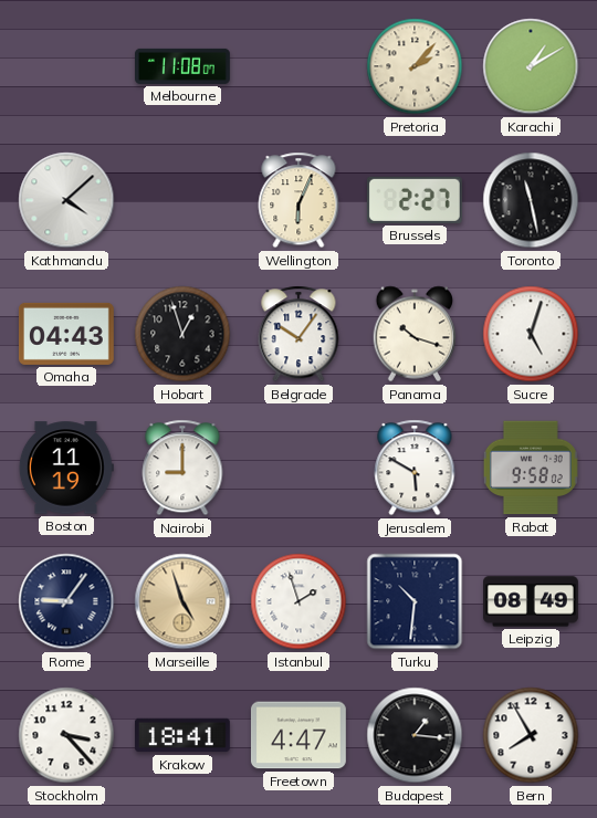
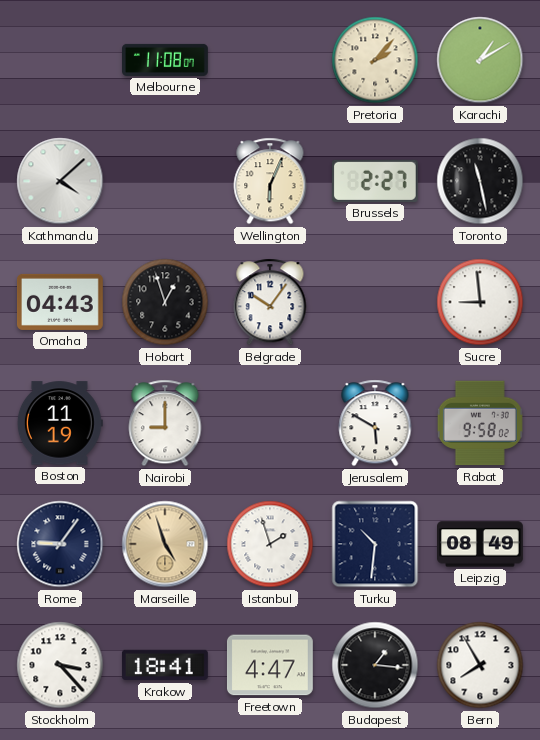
Panama: 10:18 -> none
Sucre: 5:03 -> 8:59
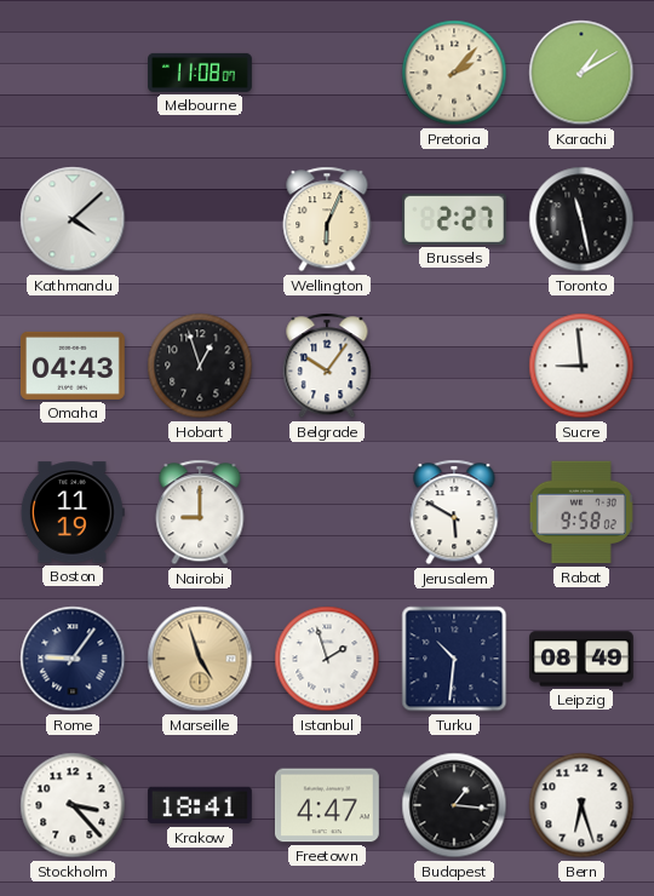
Bern: 7:55 -> 6:27
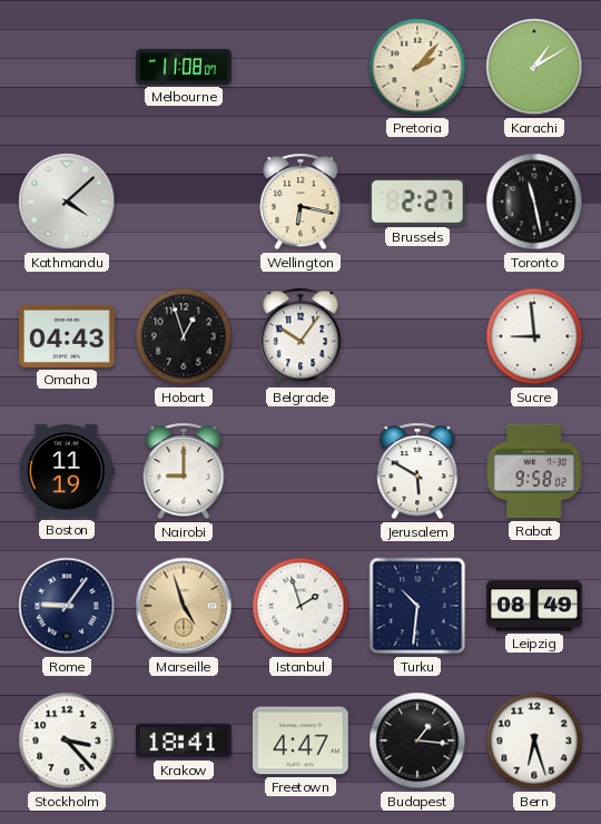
Wellington: 6:04 -> 6:17
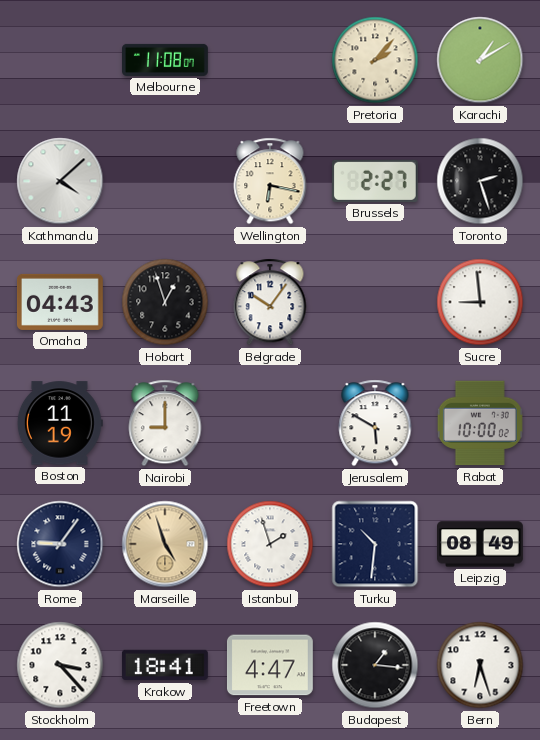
Toronto: 11:28 -> 2:27
Rabat: 9:58 -> 10:00
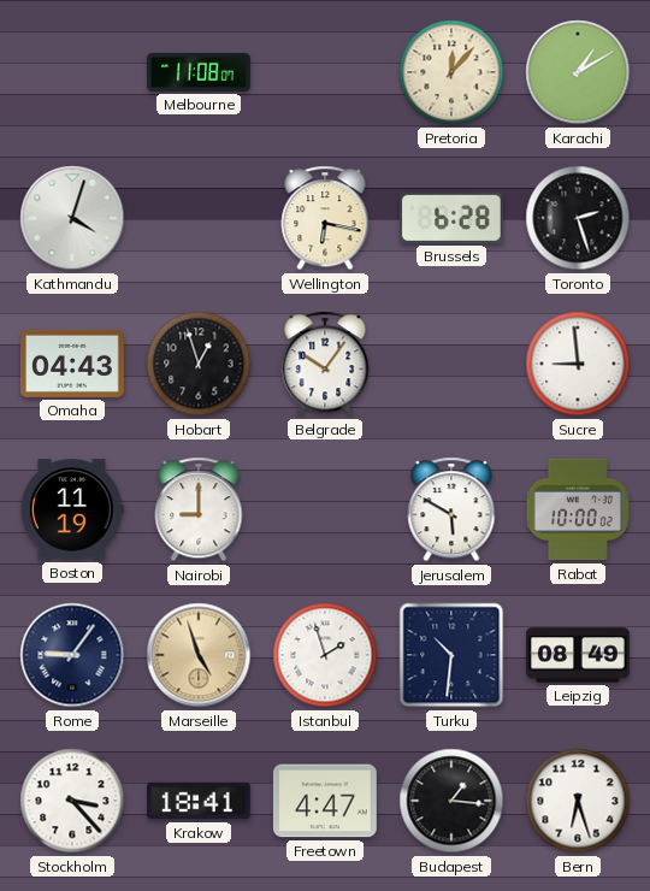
Pretoria: 2:07 -> 12:07
Kathmandu: 4:08 -> 4:03
Brussels: 2:27 -> 6:28
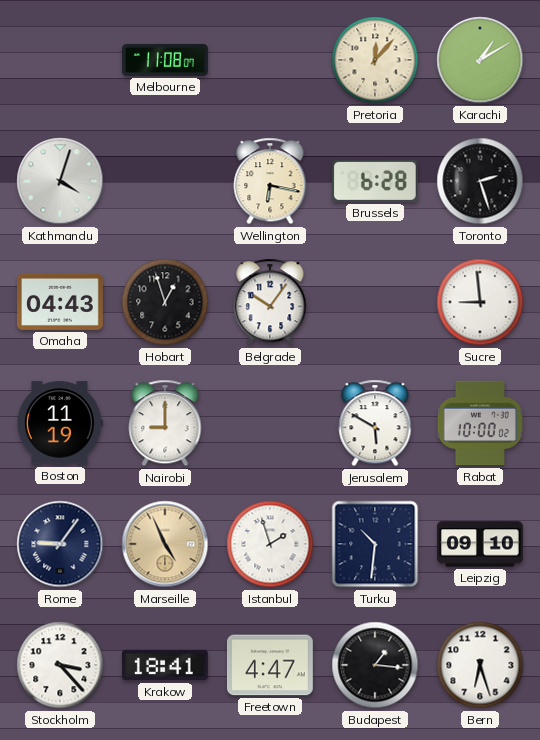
Marseille: 4:57 -> 4:56
Leipzig: 08:49 -> 09:10
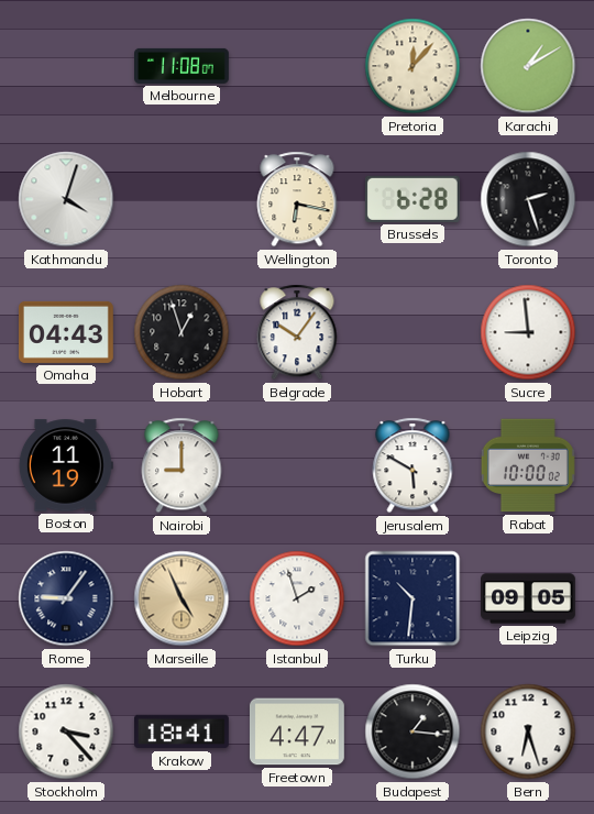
Leipzig: 09:10 -> 09:05
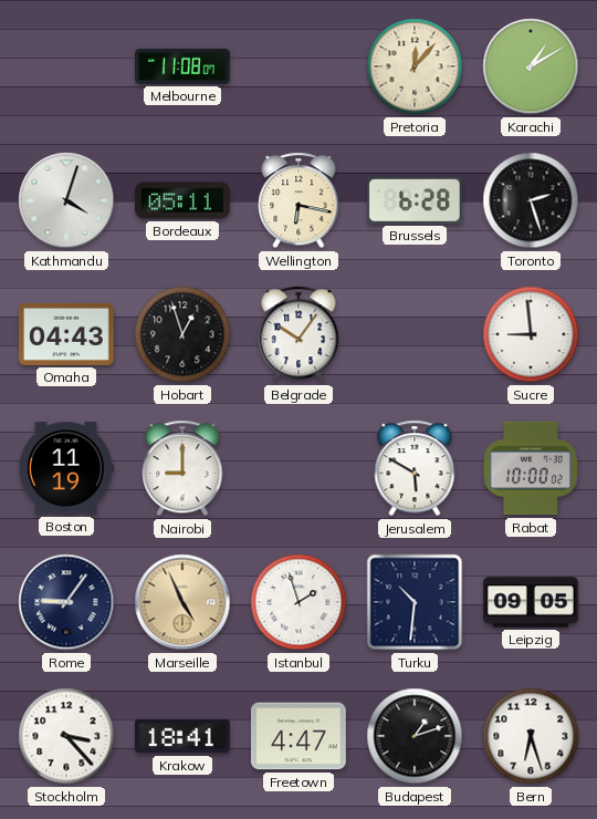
Bordeaux: none -> 05:11
Budapest: 1:16 -> 1:12
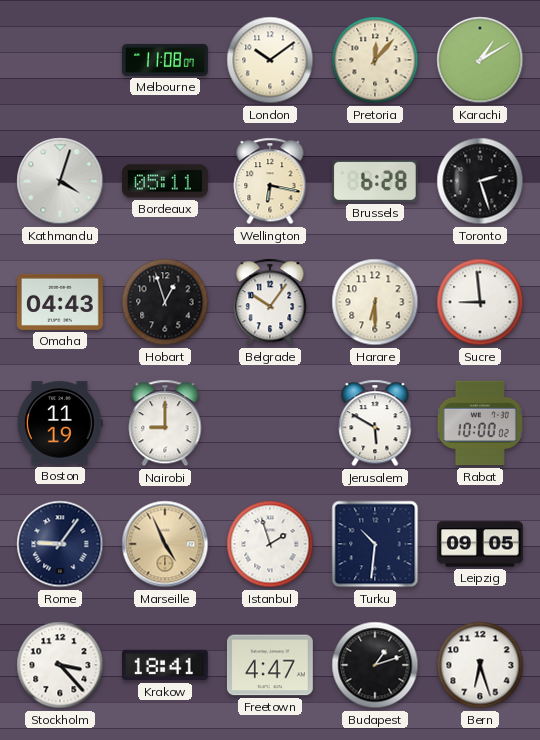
London: none -> 10:09
Harare: none -> 6:30
